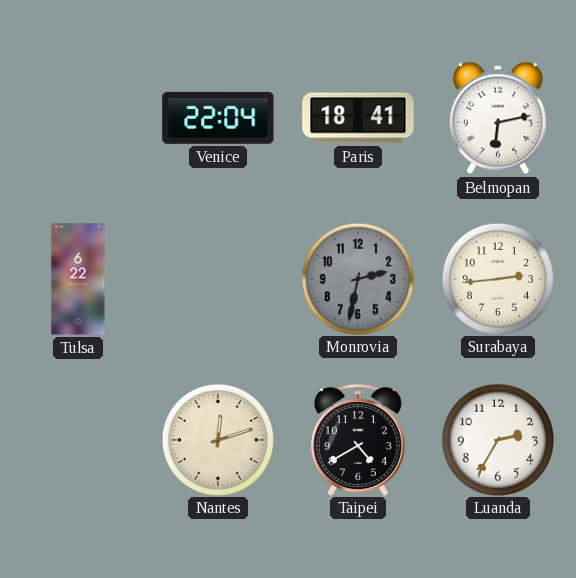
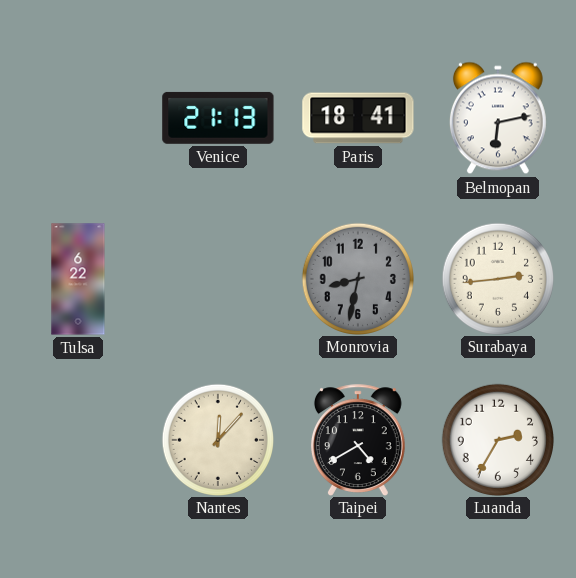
Venice: 22:04 -> 21:13
Monrovia: 2:32 -> 8:32
Nantes: 12:12 -> 12:07
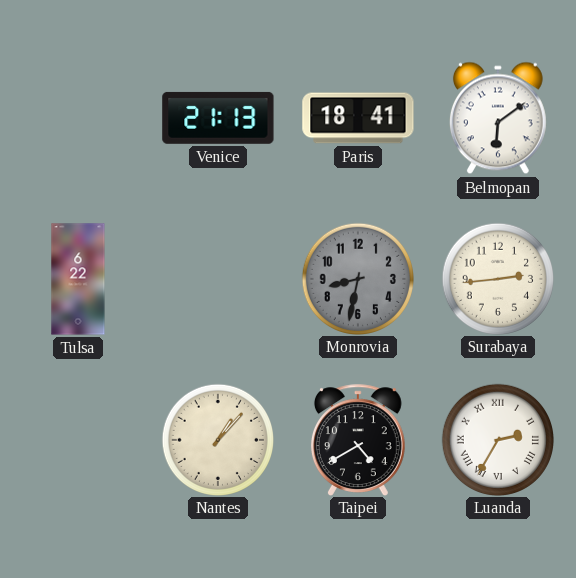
Belmopan: 6:13 -> 6:09
Nantes: 12:07 -> 1:07
Luanda numerals: Arabic -> Roman
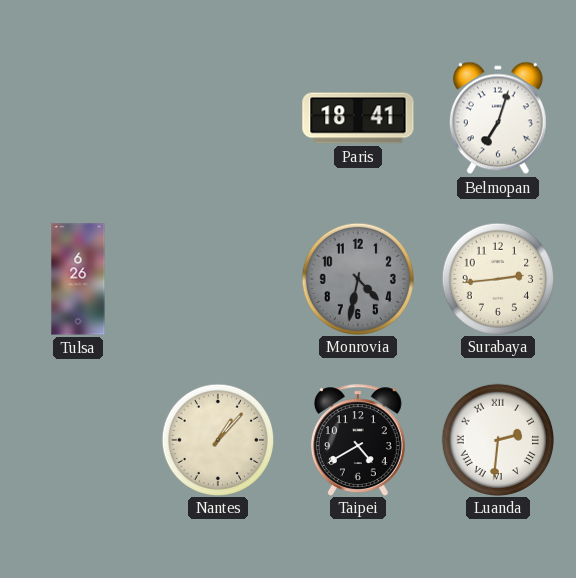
Venice: 21:13 -> none
Belmopan: 6:09 -> 7:03
Tulsa: 6:22 -> 6:26
Monrovia: 8:32 -> 4:32
Luanda: 2:35 -> 2:31
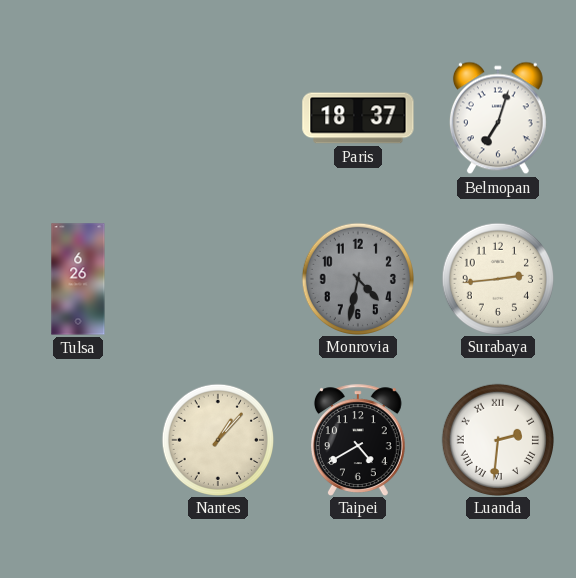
Paris: 18:41 -> 18:37
